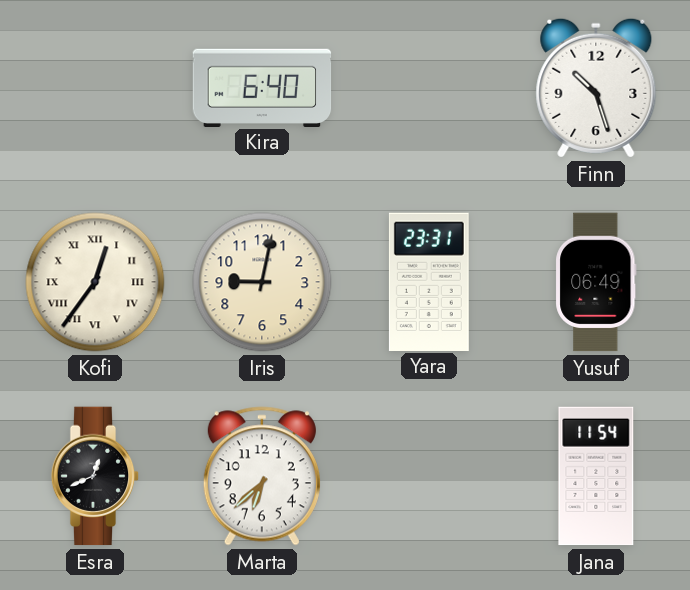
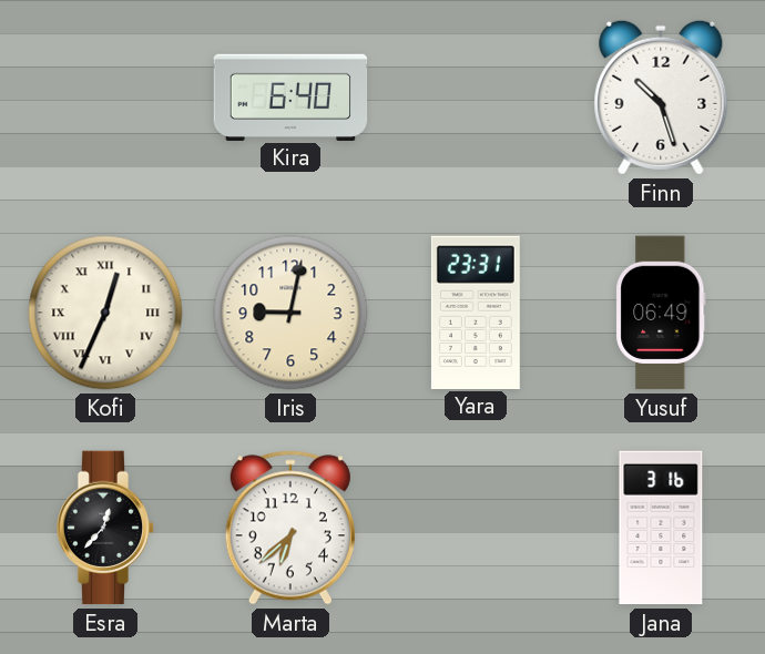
Kofi: 12:36 -> 12:34
Esra: 12:41 -> 12:37
Jana: 11:54 -> 3:16
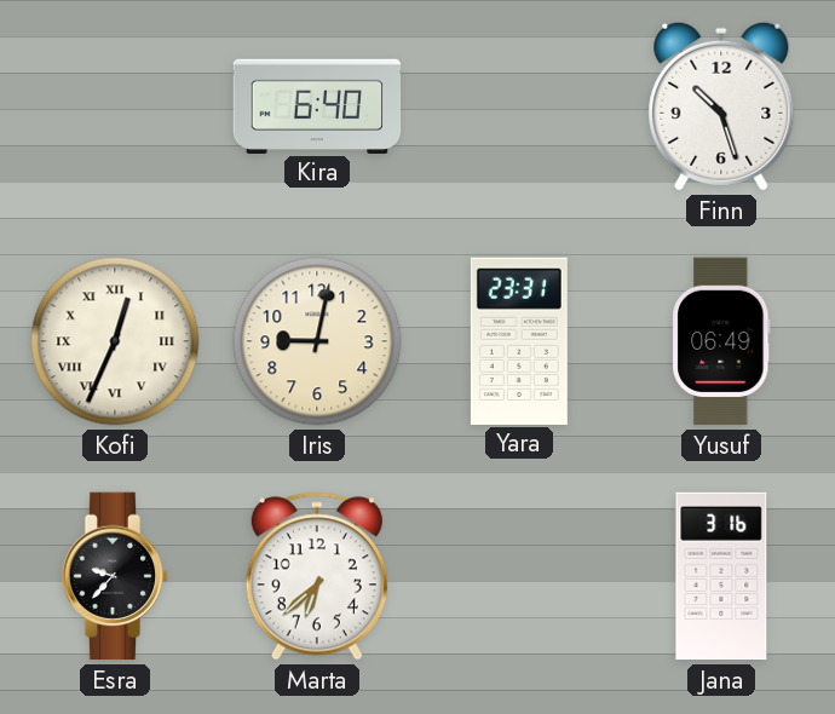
Esra: 12:37 -> 9:37
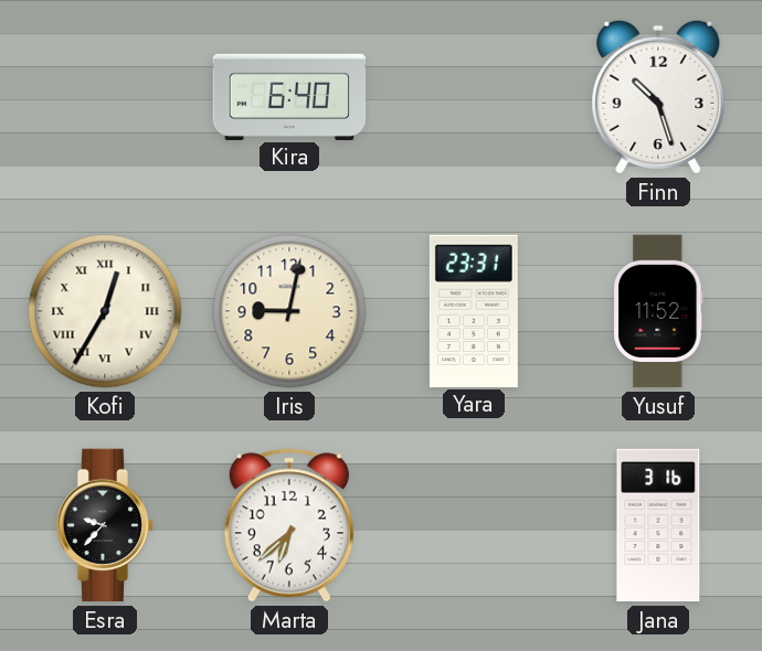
Kofi: 12:34 -> 12:35
Yusuf: 06:49 -> 11:52
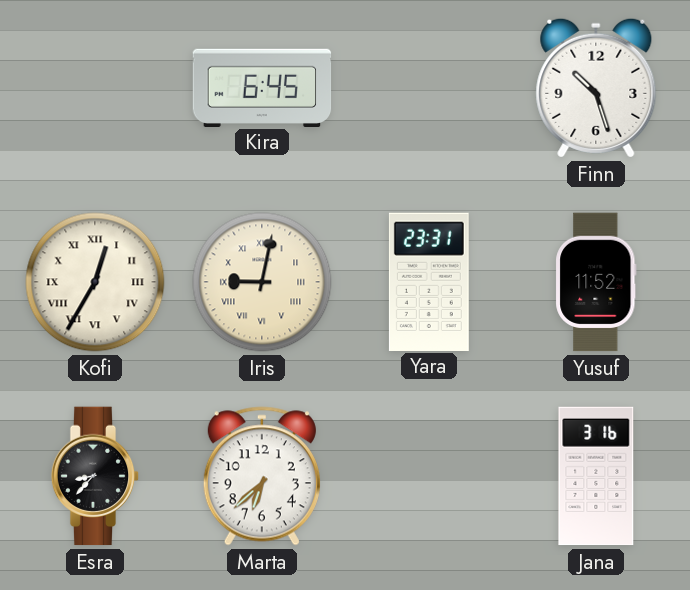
Kira: 6:40 -> 6:45
Iris numerals: Arabic -> Roman
Esra: 9:37 -> 8:37
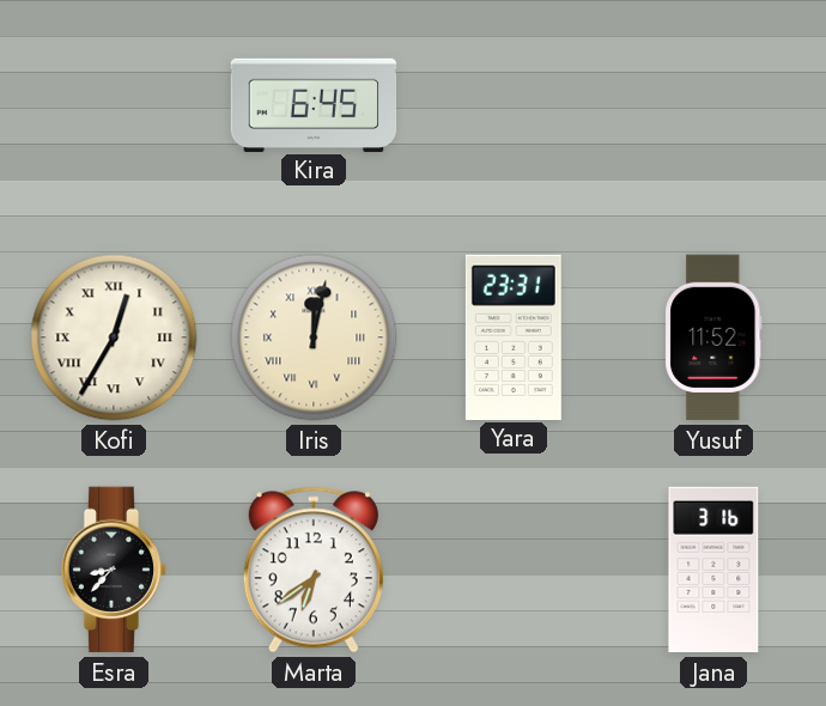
Finn: 10:27 -> none
Iris: 9:02 -> 12:02
Marta: 6:38 -> 6:39
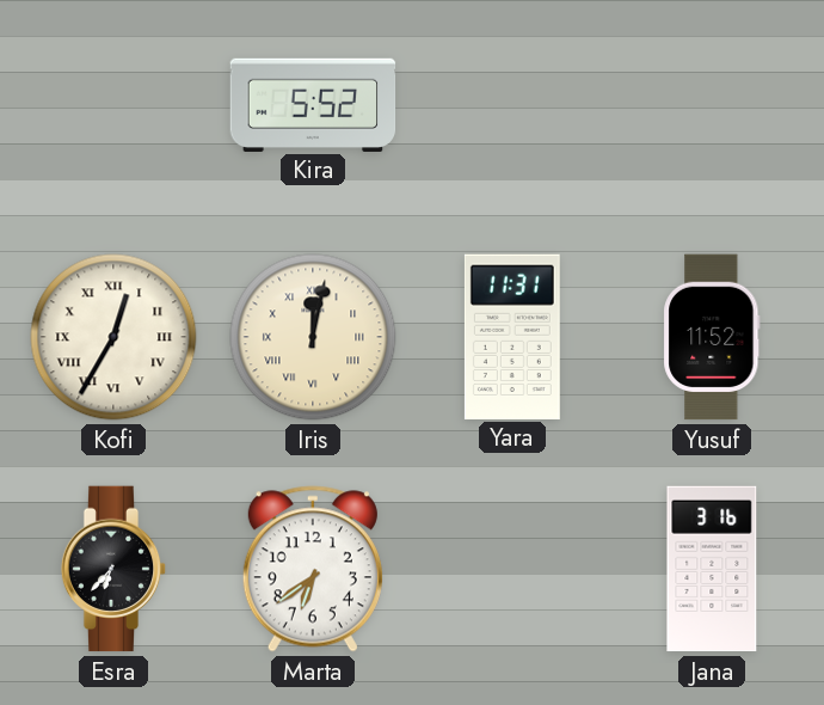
Kira: 6:45 -> 5:52
Yara: 23:31 -> 11:31
Esra: 8:37 -> 6:37
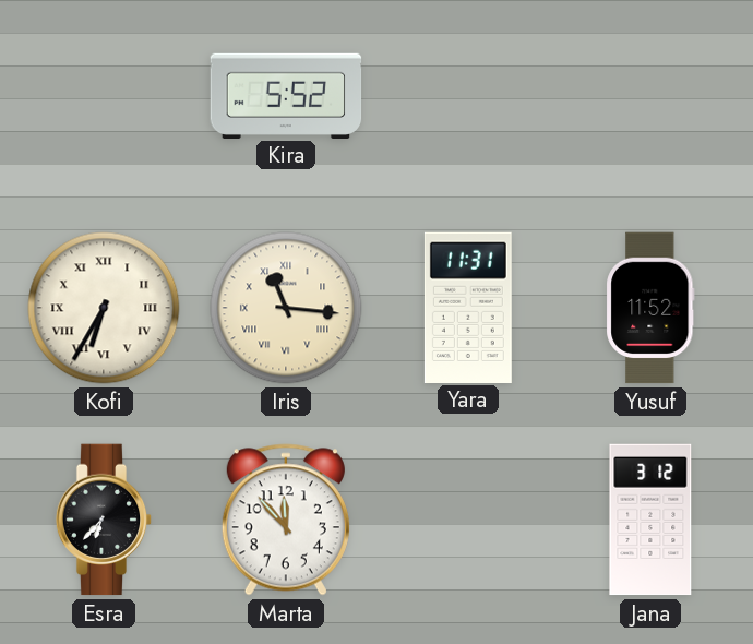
Kofi: 12:35 -> 6:35
Iris: 12:02 -> 11:16
Marta: 6:39 -> 11:53
Jana: 3:16 -> 3:12
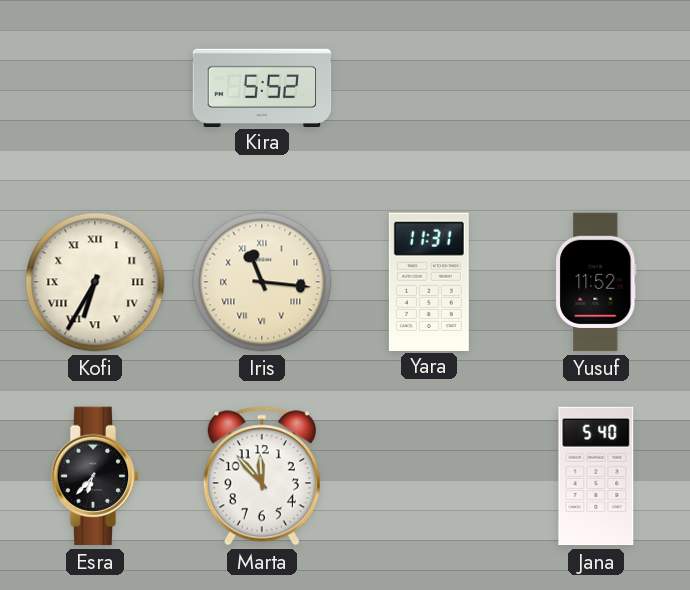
Jana: 3:12 -> 5:40
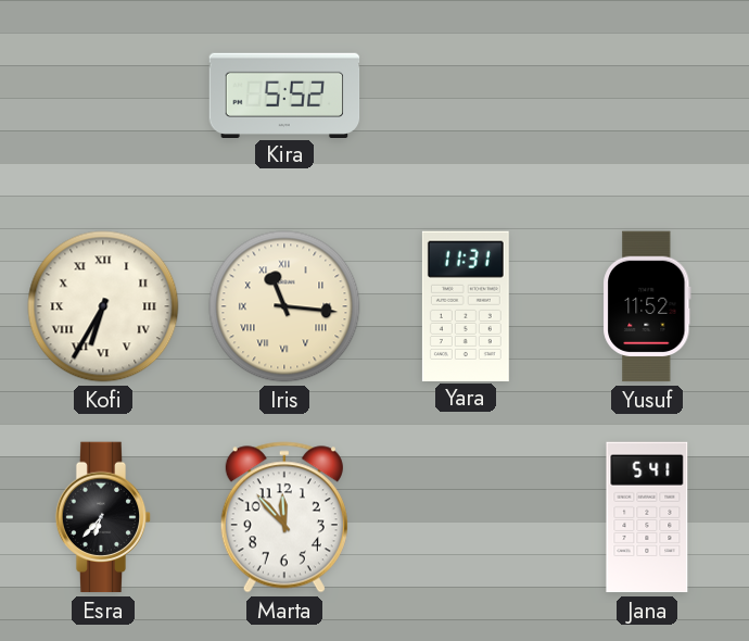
Jana: 5:40 -> 5:41
